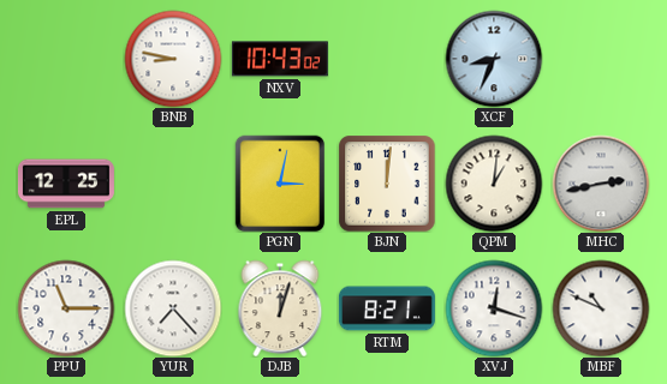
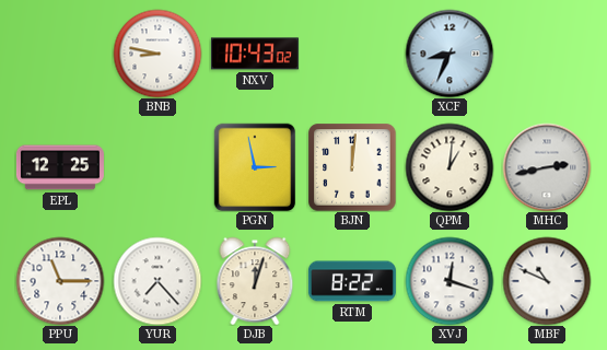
PGN: 3:02 -> 2:58
RTM: 8:21 -> 8:22
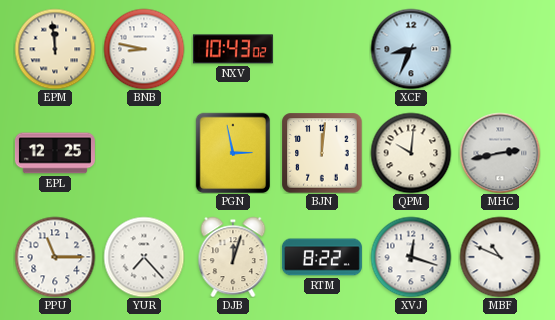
EPM: none -> 11:59
QPM: 1:01 -> 10:01
